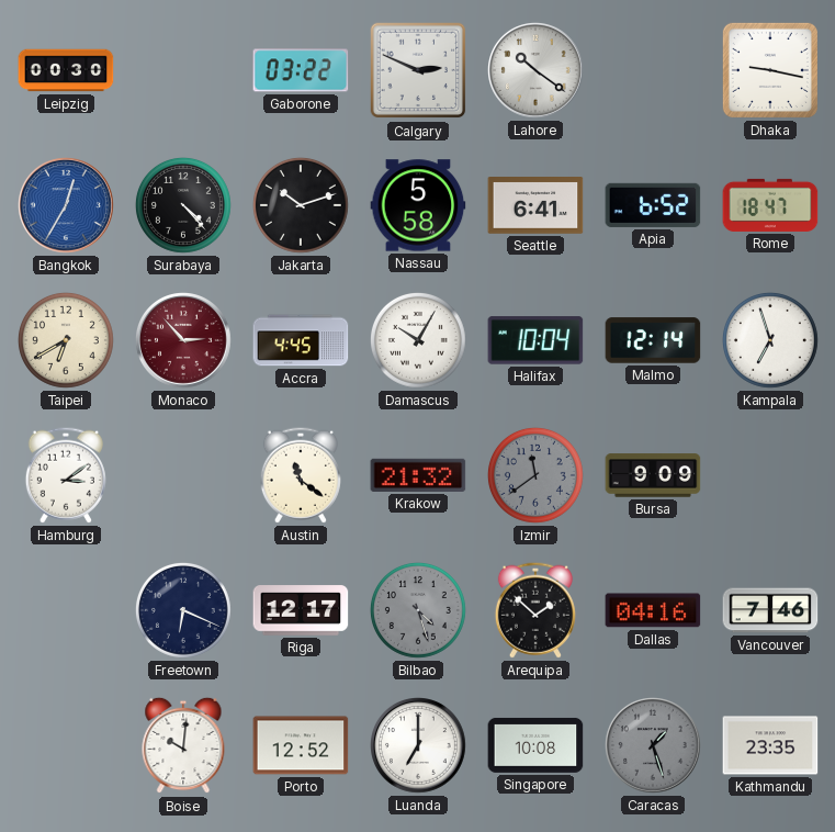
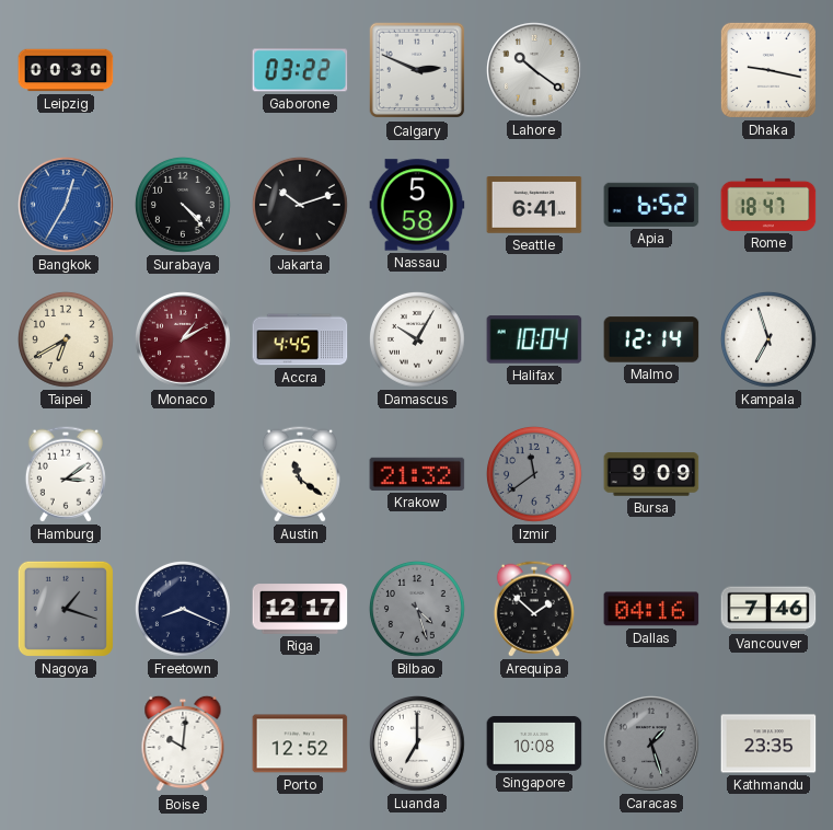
Monaco: 2:53 -> 1:10
Nagoya: none -> 1:18
Freetown: 6:19 -> 8:19
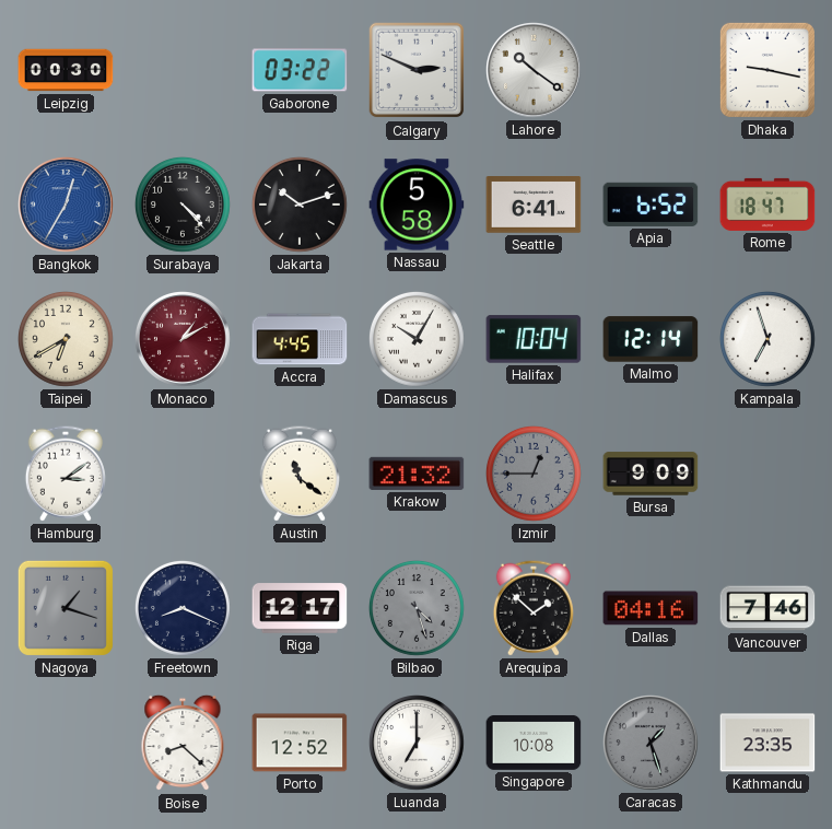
Izmir: 11:39 -> 12:45
Boise: 10:01 -> 8:22
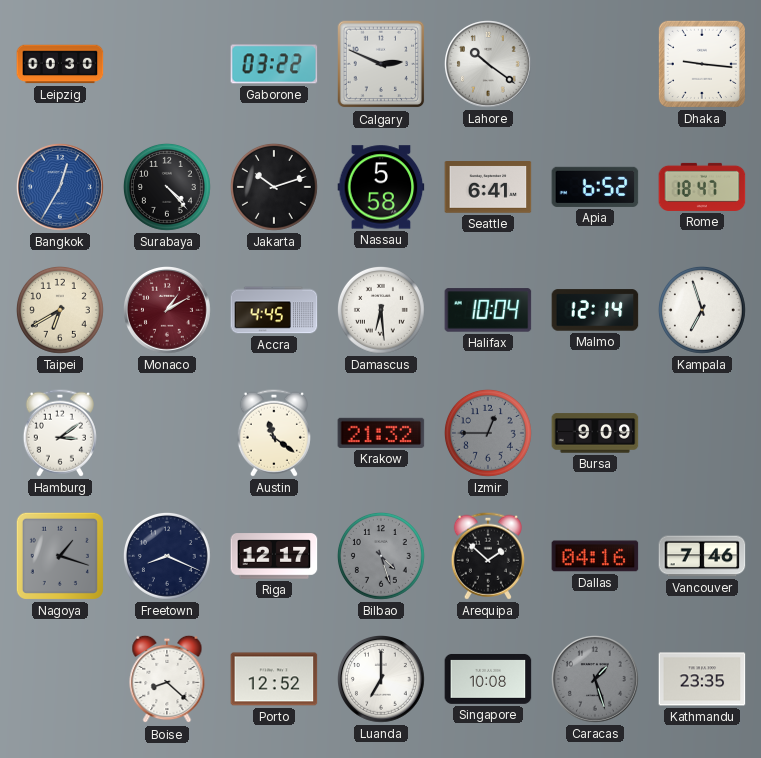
Dhaka: 9:17 -> 9:16
Damascus: 10:05 -> 6:29
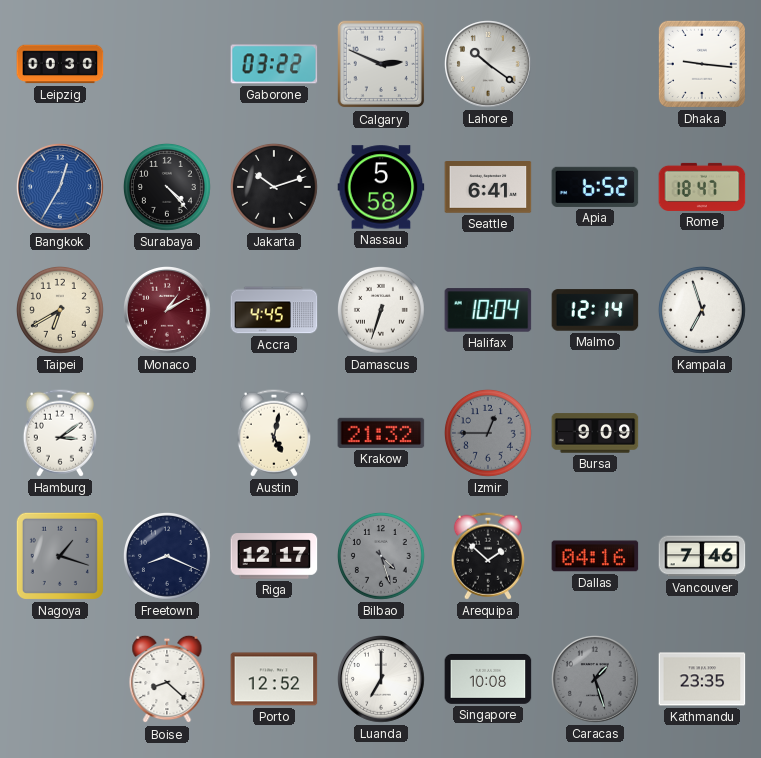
Damascus: 6:29 -> 6:33
Austin: 11:21 -> 5:02
